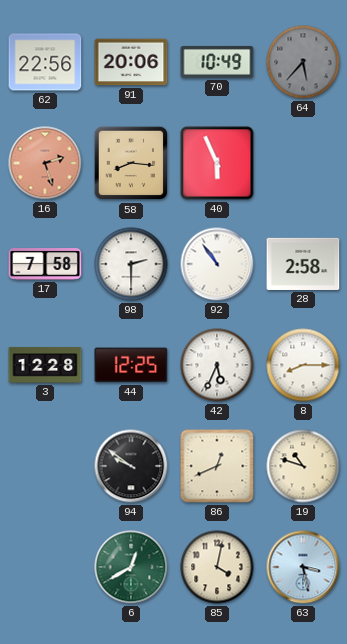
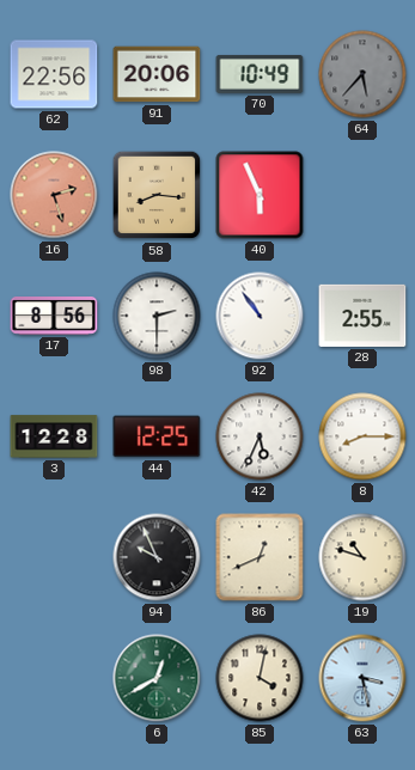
17: 7:58 -> 8:56
28: 2:58 -> 2:55
94: 9:51 -> 9:56
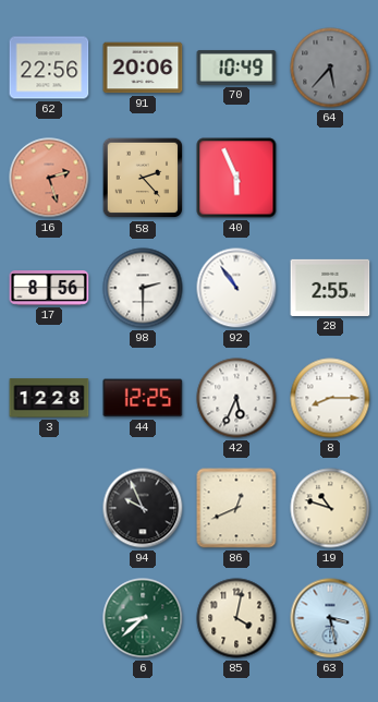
58: 8:16 -> 2:23
6: 12:40 -> 8:38
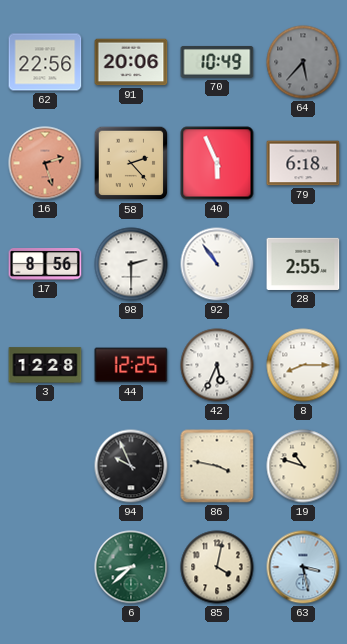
79: none -> 6:18
86: 12:41 -> 3:47
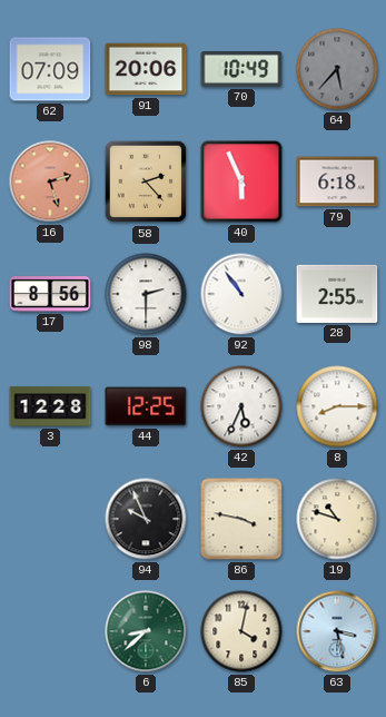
62: 22:56 -> 07:09
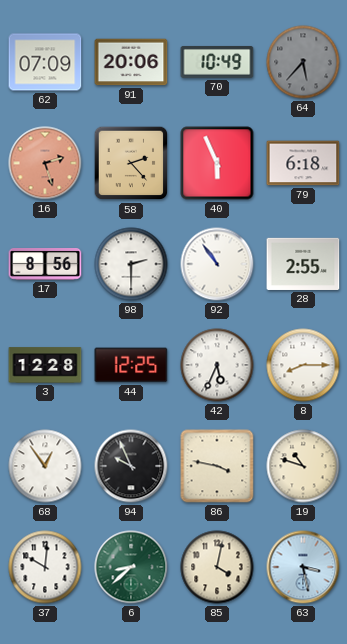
68: none -> 12:54
37: none -> 10:01
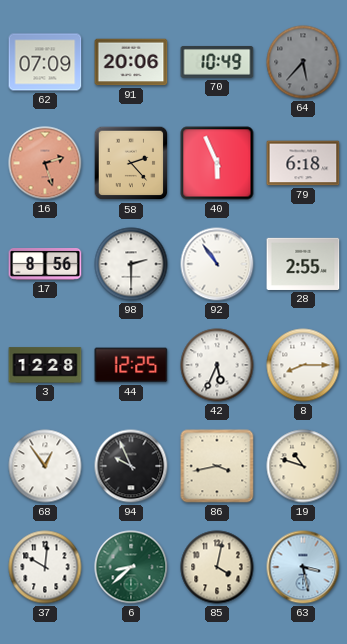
86: 3:47 -> 3:43
